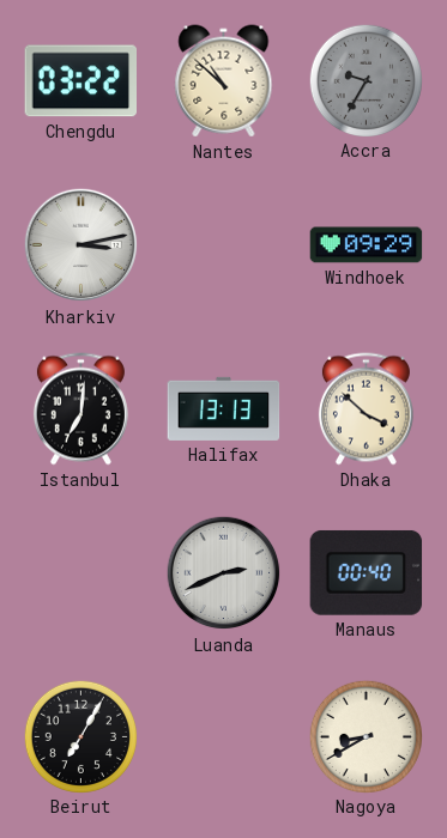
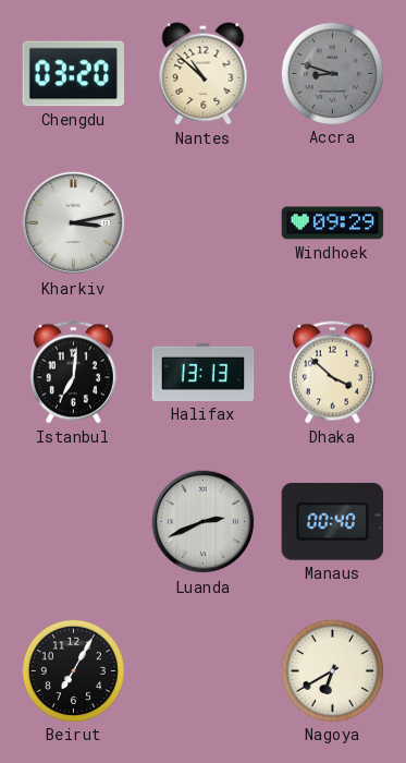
Chengdu: 03:22 -> 03:20
Accra: 9:35 -> 8:48
Nagoya: 8:40 -> 6:40
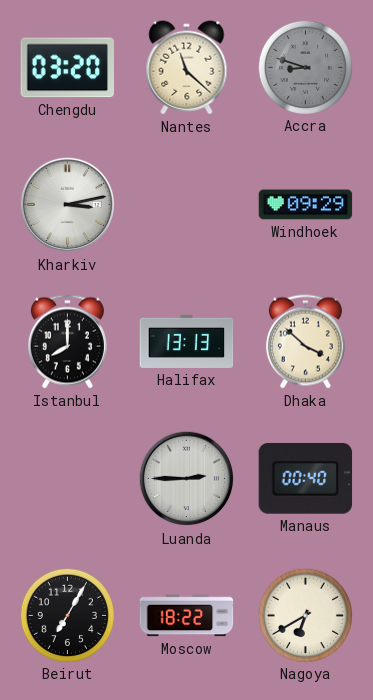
Nantes: 10:52 -> 11:22
Istanbul: 7:01 -> 8:00
Luanda: 2:41 -> 2:45
Moscow: none -> 18:22
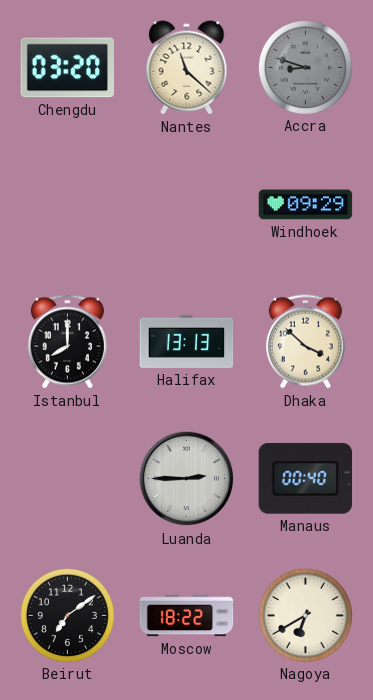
Kharkiv: 3:13 -> none
Beirut: 7:05 -> 7:09
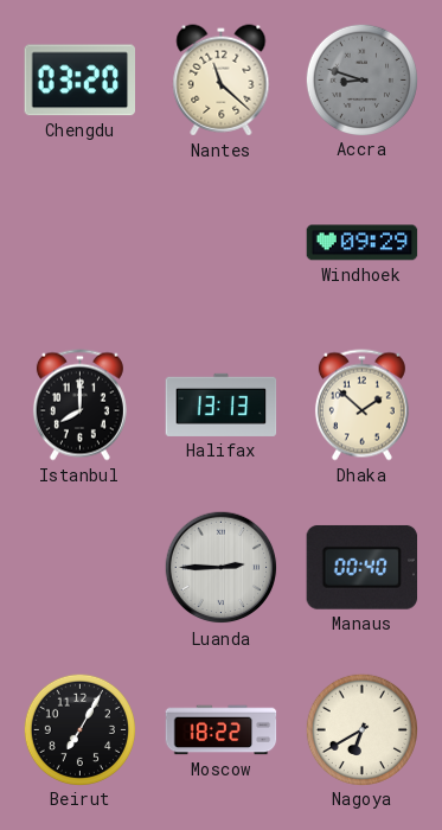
Dhaka: 3:52 -> 1:52
Beirut: 7:09 -> 7:05
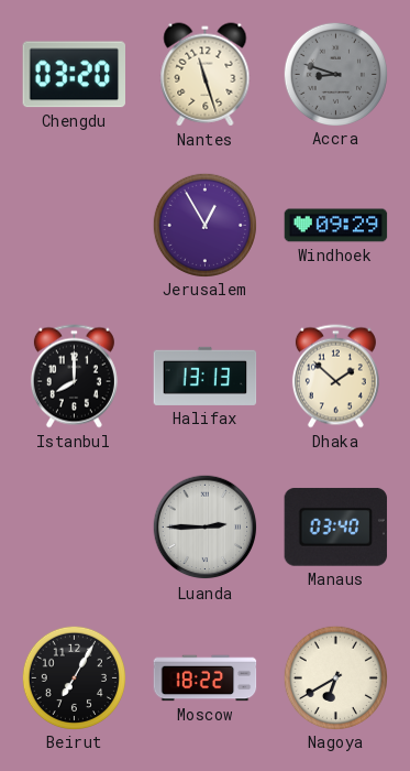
Nantes: 11:22 -> 11:27
Jerusalem: none -> 12:55
Manaus: 00:40 -> 03:40
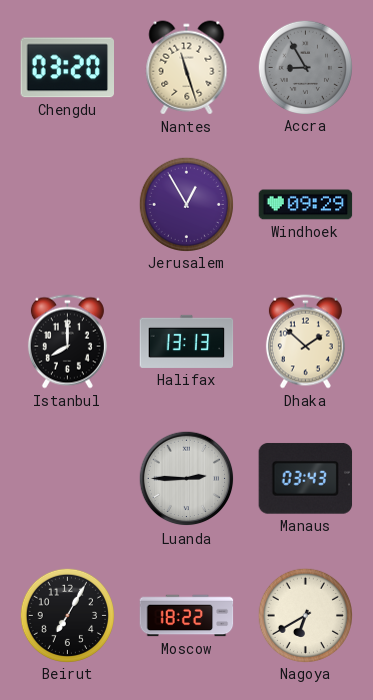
Accra: 8:48 -> 8:55
Manaus: 03:40 -> 03:43
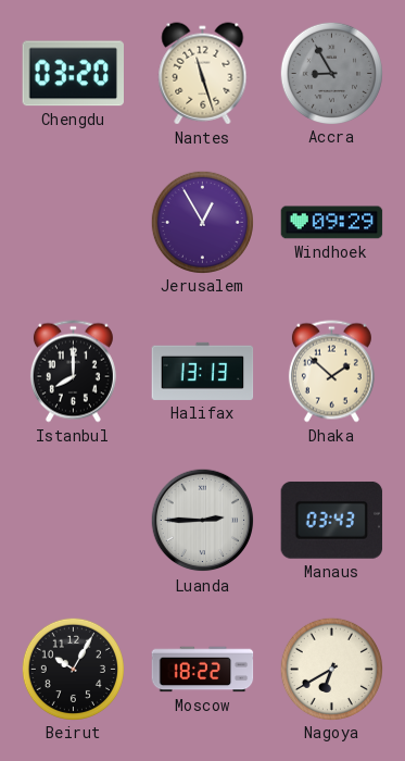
Beirut: 7:05 -> 10:05
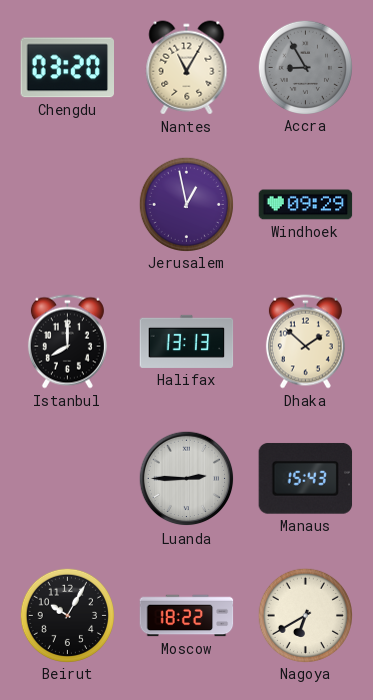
Nantes: 11:27 -> 11:05
Jerusalem: 12:55 -> 12:58
Manaus: 03:43 -> 15:43
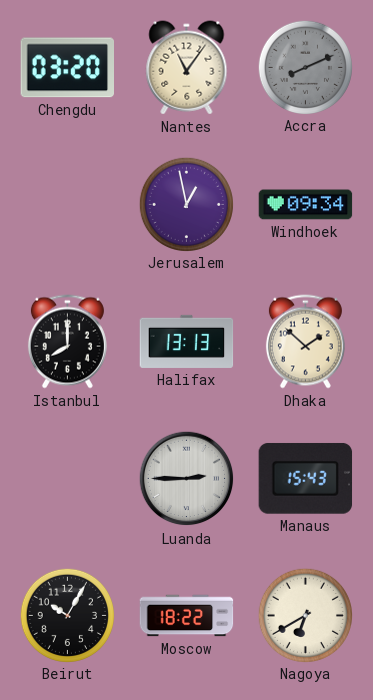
Nantes: 11:05 -> 11:06
Accra: 8:55 -> 8:11
Windhoek: 09:29 -> 09:34
